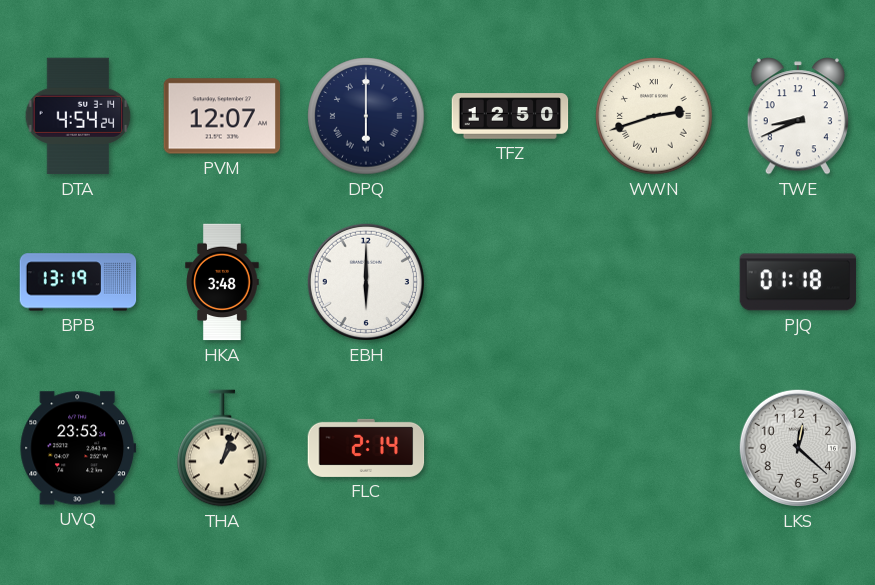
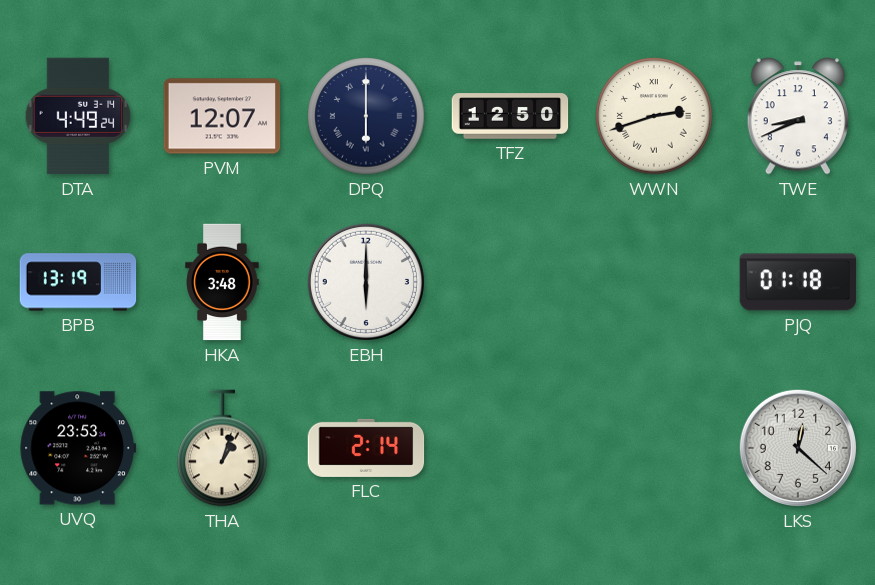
DTA: 4:54 -> 4:49
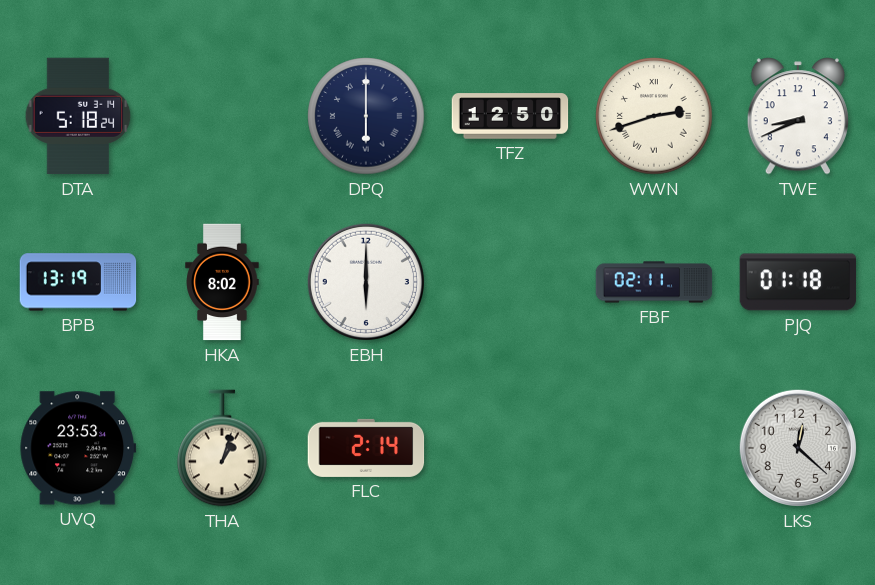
DTA: 4:49 -> 5:18
PVM: 12:07 -> none
HKA: 3:48 -> 8:02
FBF: none -> 02:11
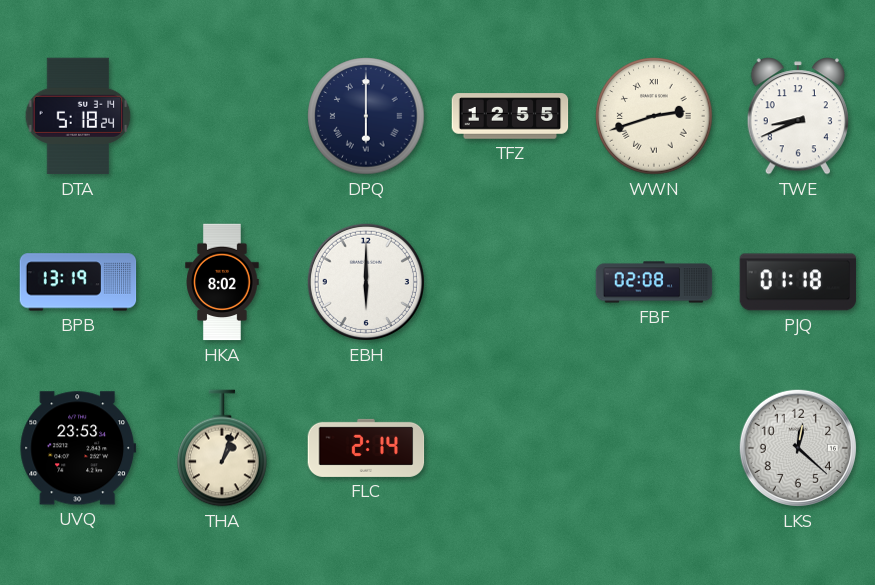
TFZ: 12:50 -> 12:55
FBF: 02:11 -> 02:08
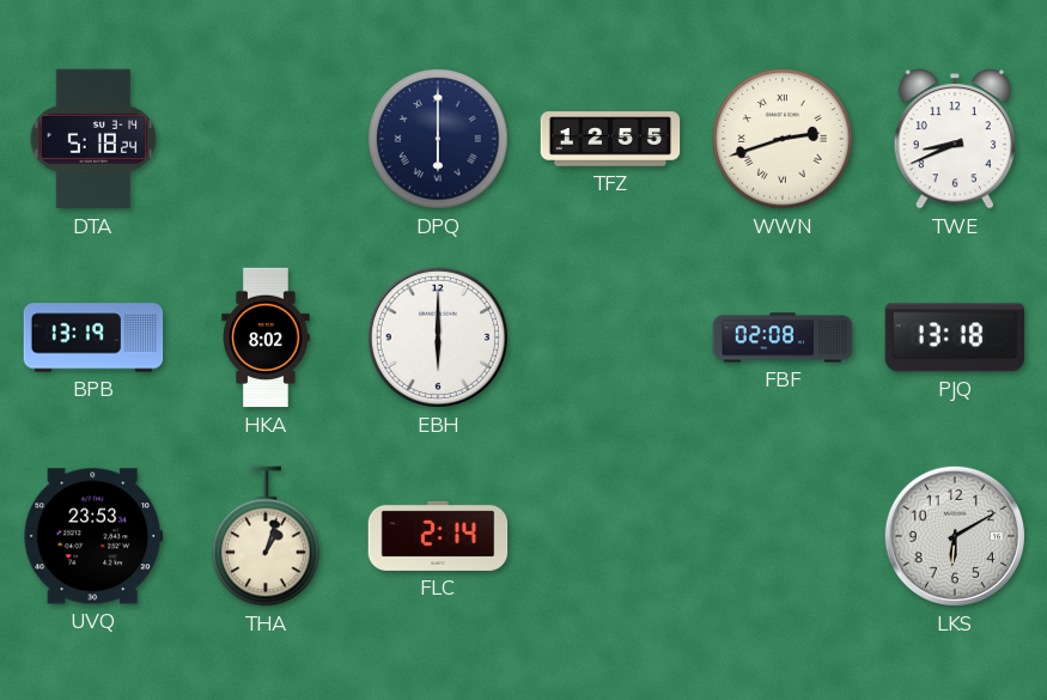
PJQ: 01:18 -> 13:18
LKS: 12:22 -> 6:10
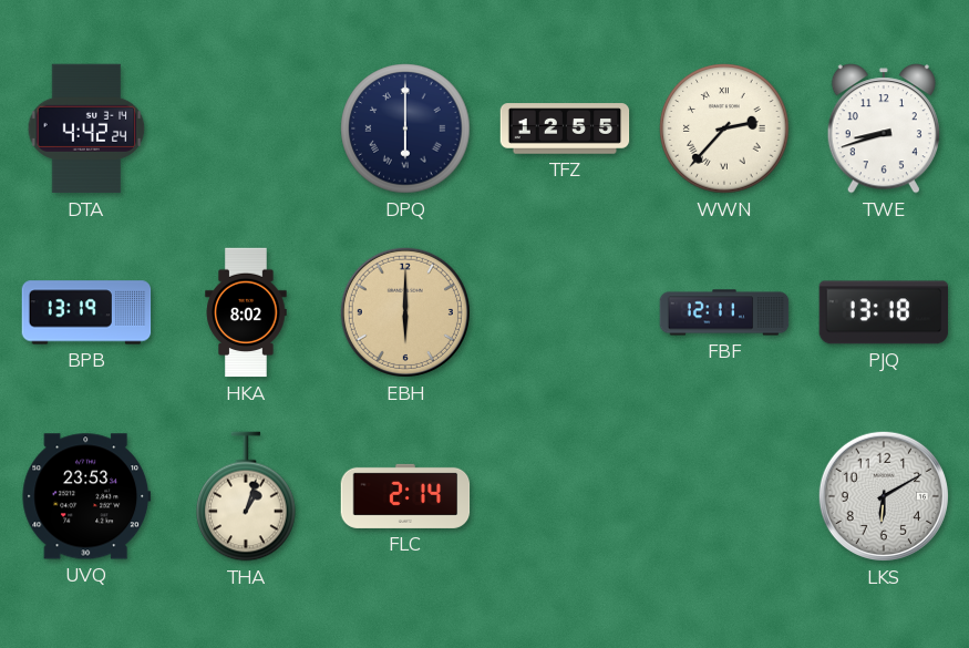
DTA: 5:18 -> 4:42
WWN: 2:42 -> 2:37
TWE: 8:41 -> 8:42
EBH dial: white -> champagne
FBF: 02:08 -> 12:11
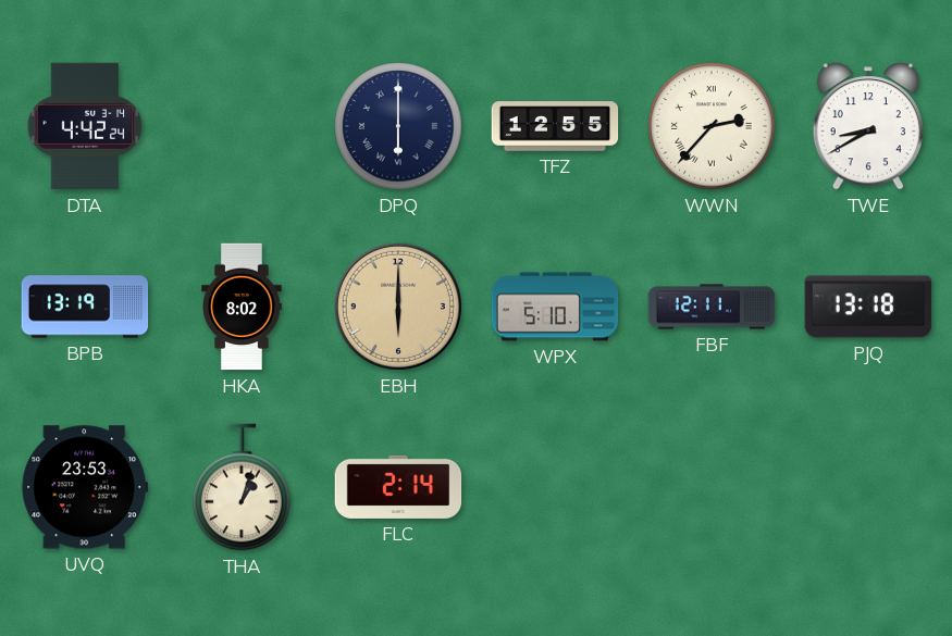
TWE: 8:42 -> 8:40
WPX: none -> 5:10
LKS: 6:10 -> none
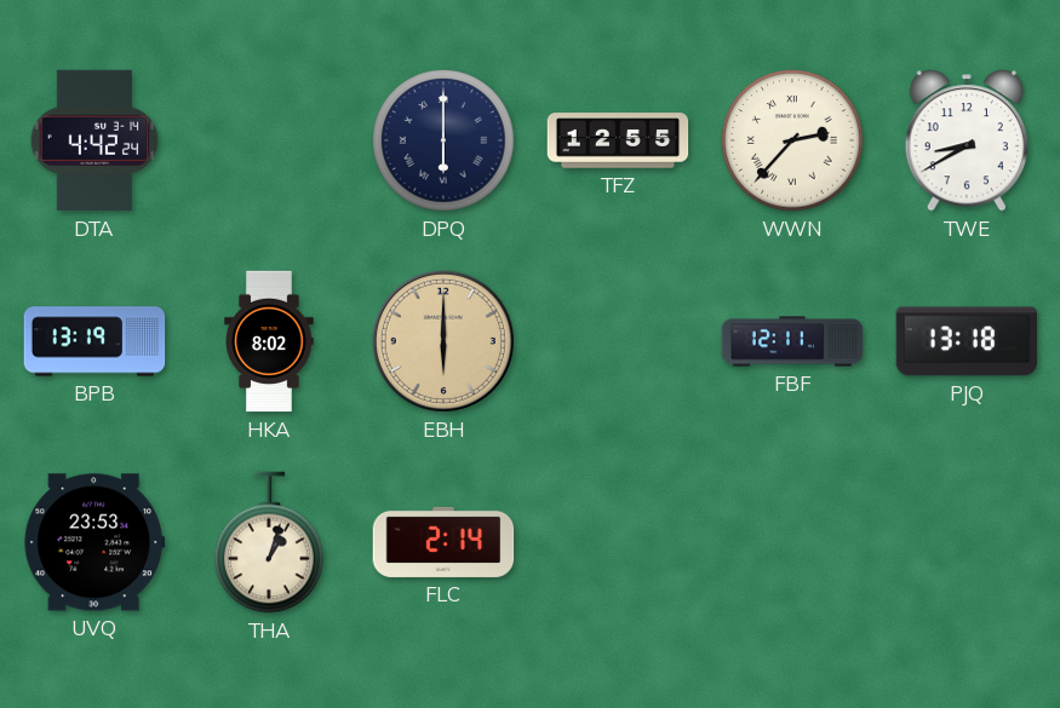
WPX: 5:10 -> none
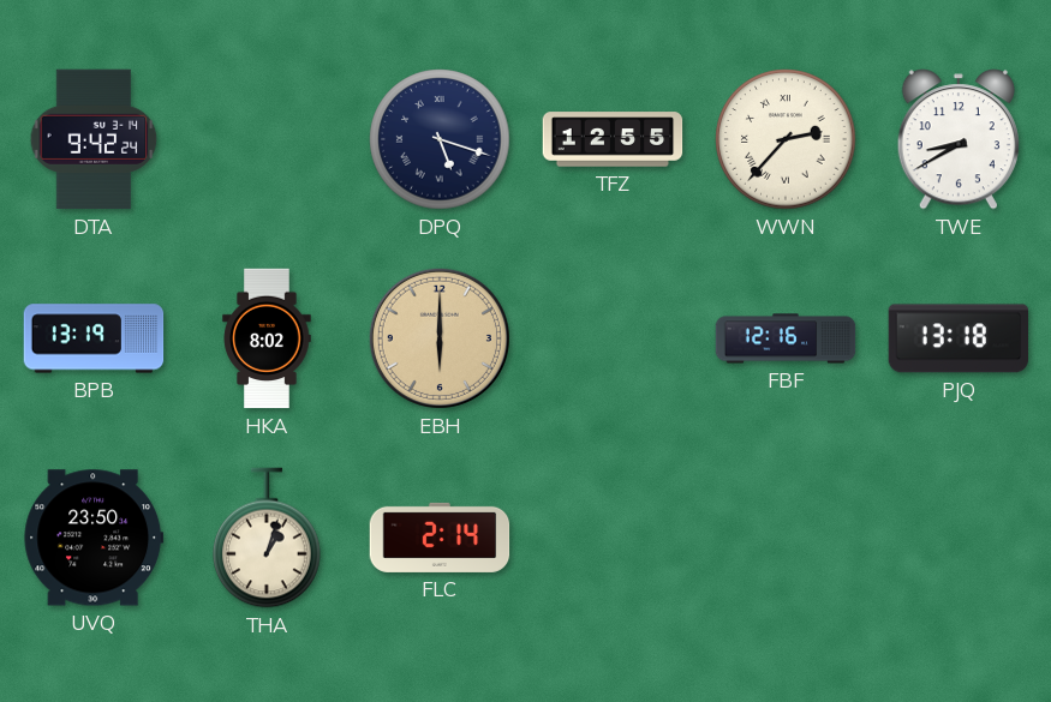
DTA: 4:42 -> 9:42
DPQ: 6:00 -> 5:18
FBF: 12:11 -> 12:16
UVQ: 23:53 -> 23:50
